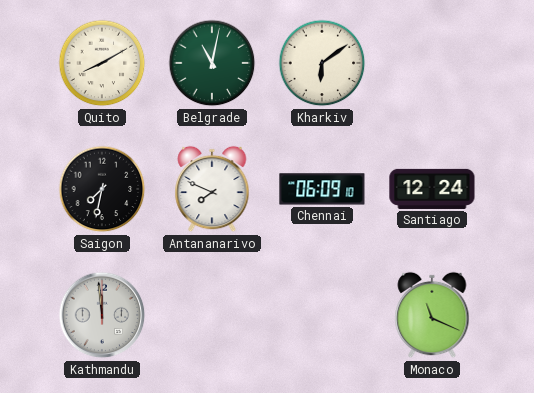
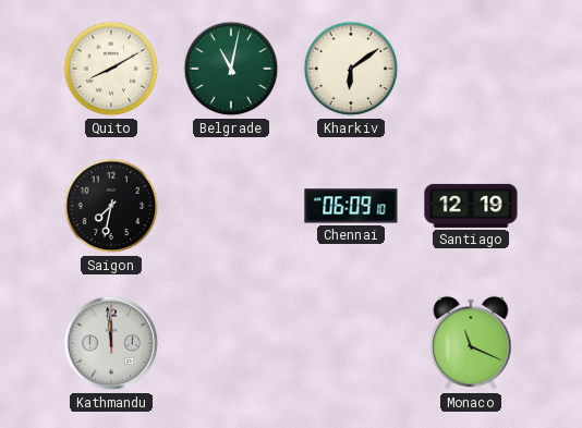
Antananarivo: 7:49 -> none
Santiago: 12:24 -> 12:19
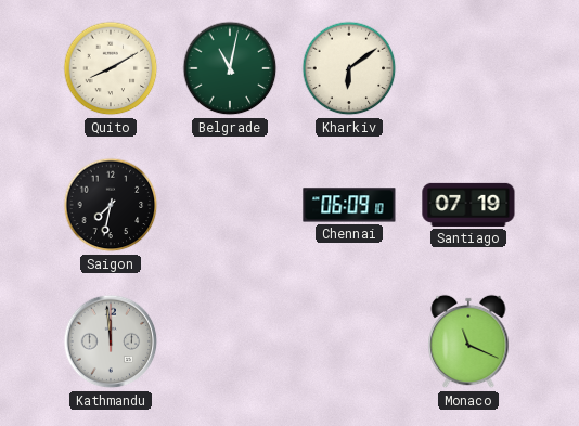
Santiago: 12:19 -> 07:19
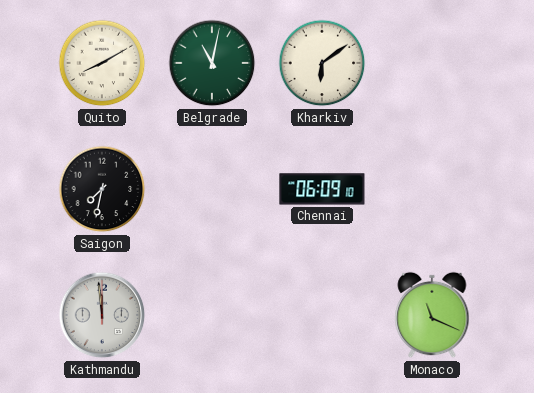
Santiago: 07:19 -> none
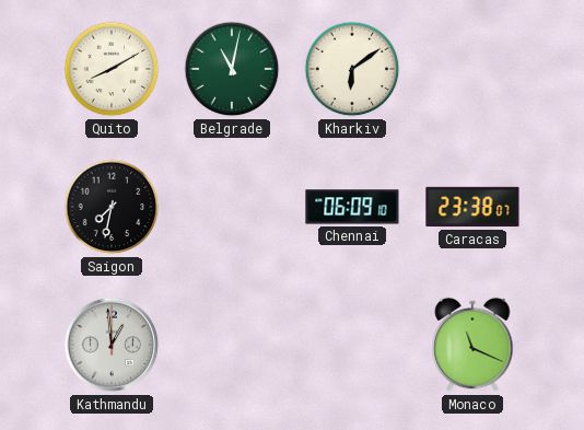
Caracas: none -> 23:38
Kathmandu: 11:59 -> 12:59
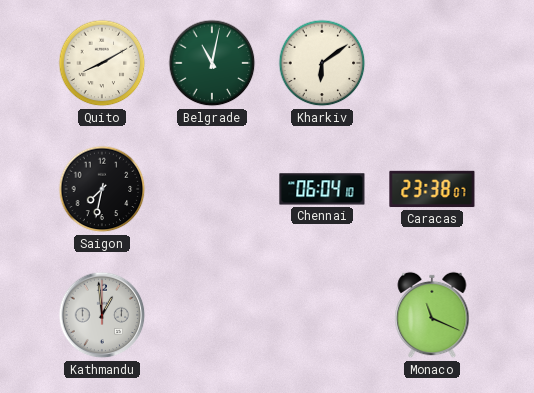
Chennai: 06:09 -> 06:04
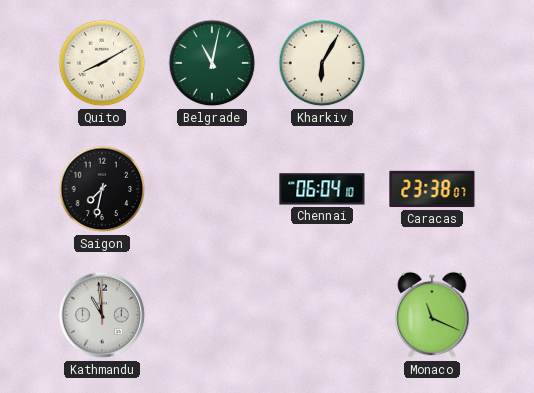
Kharkiv: 6:09 -> 6:05
Kathmandu: 12:59 -> 10:59
